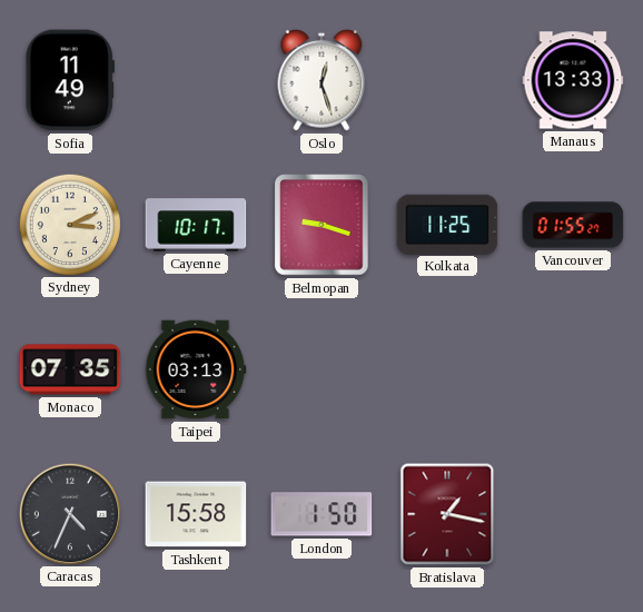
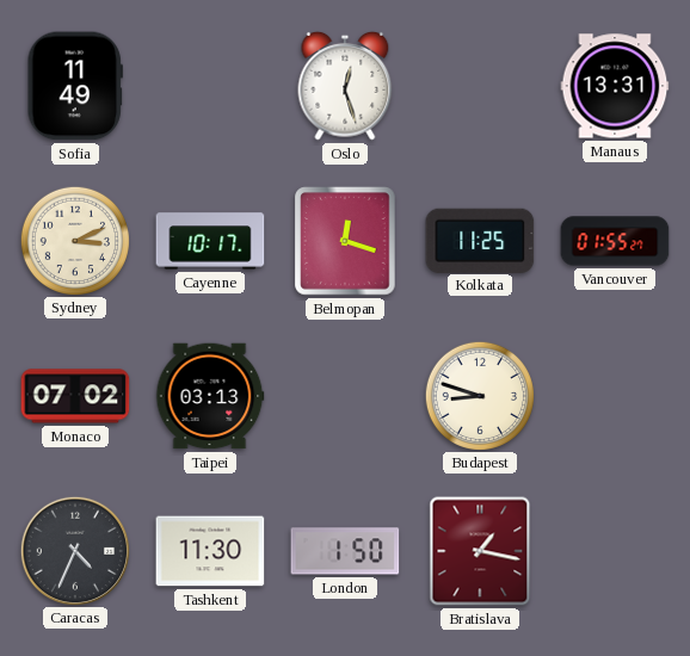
Manaus: 13:33 -> 13:31
Belmopan: 9:18 -> 12:18
Monaco: 07:35 -> 07:02
Budapest: none -> 8:48
Tashkent: 15:58 -> 11:30
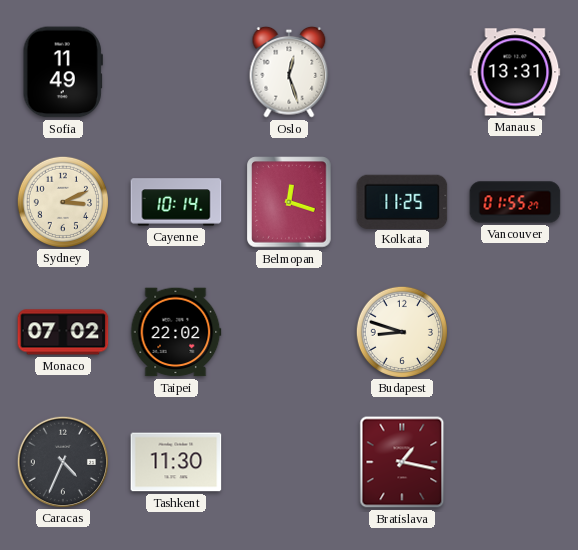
Cayenne: 10:17 -> 10:14
Taipei: 03:13 -> 22:02
London: 1:50 -> none
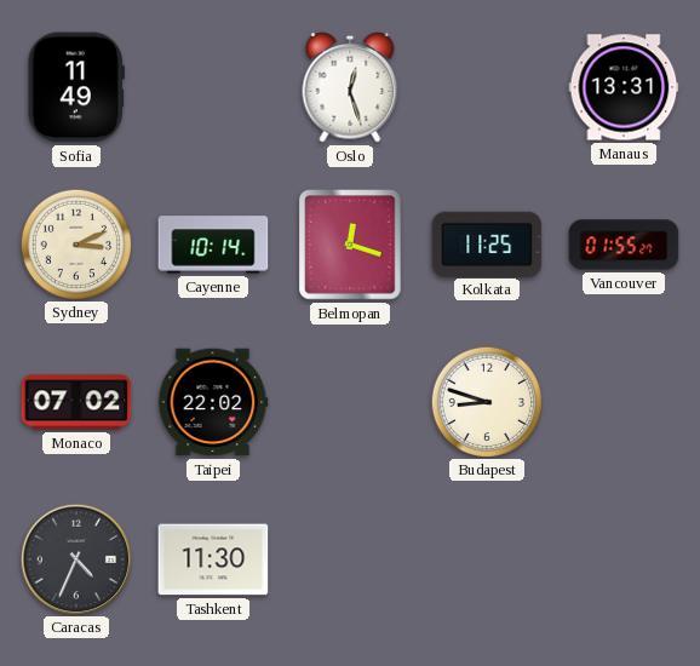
Bratislava: 1:17 -> none
